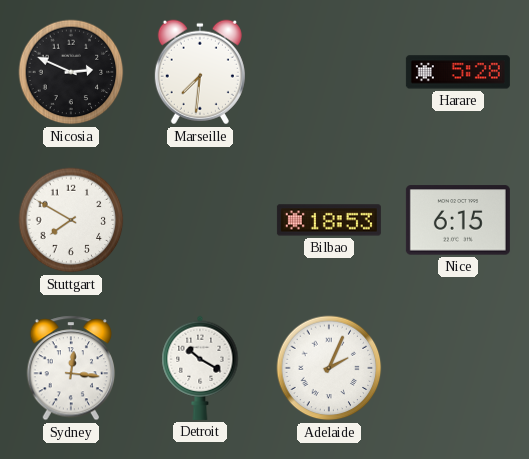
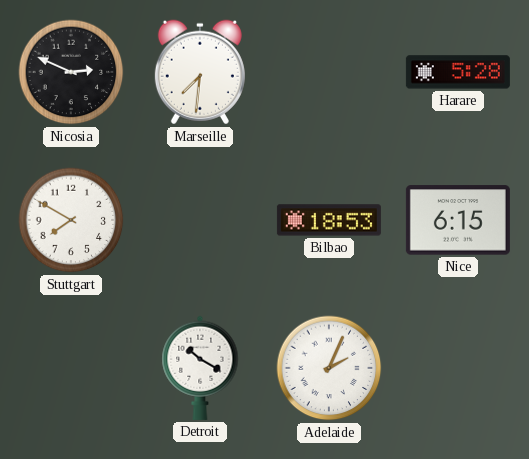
Sydney: 12:16 -> none
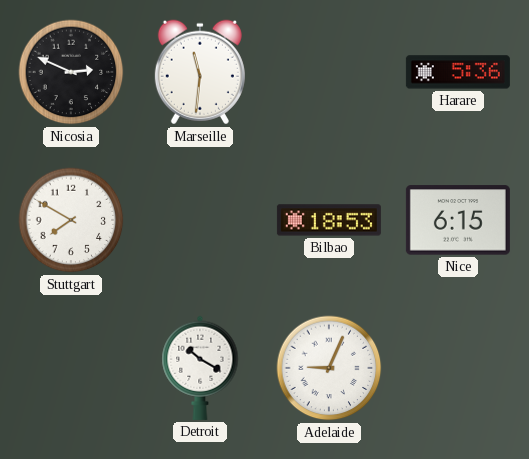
Marseille: 7:31 -> 11:31
Harare: 5:28 -> 5:36
Adelaide: 2:04 -> 9:04
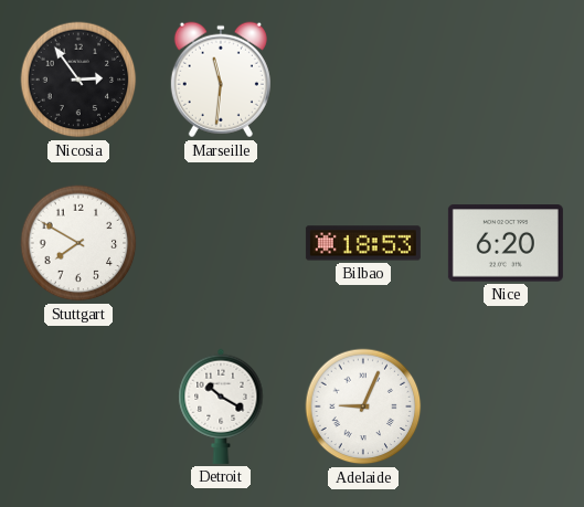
Nicosia: 2:49 -> 2:54
Harare: 5:36 -> none
Nice: 6:15 -> 6:20
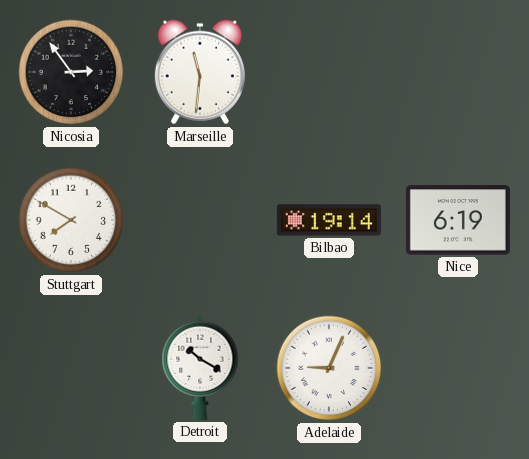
Bilbao: 18:53 -> 19:14
Nice: 6:20 -> 6:19
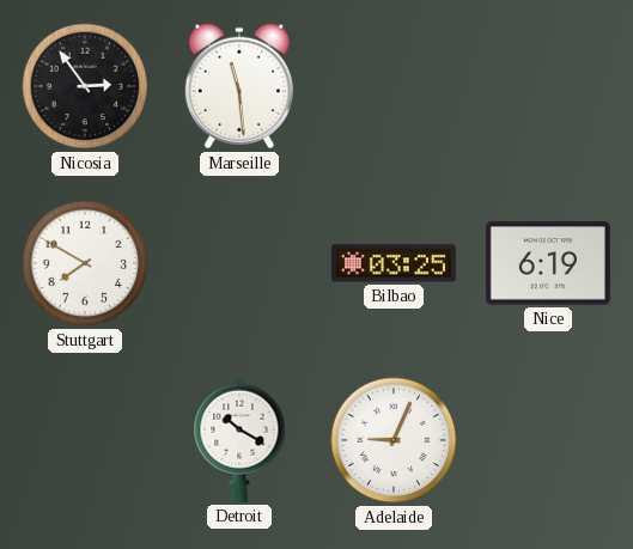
Marseille: 11:31 -> 11:29
Bilbao: 19:14 -> 03:25
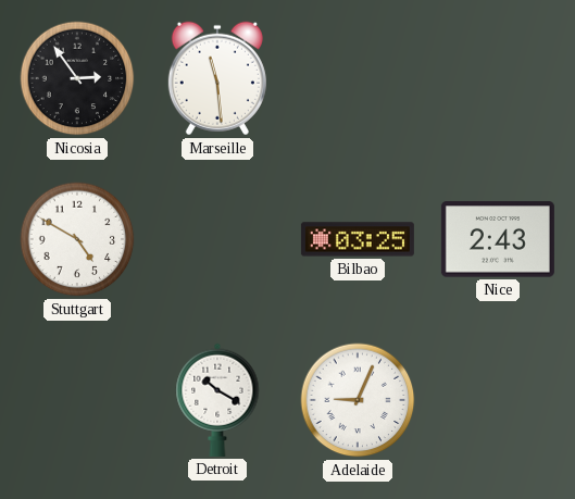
Stuttgart: 7:50 -> 4:50
Nice: 6:19 -> 2:43
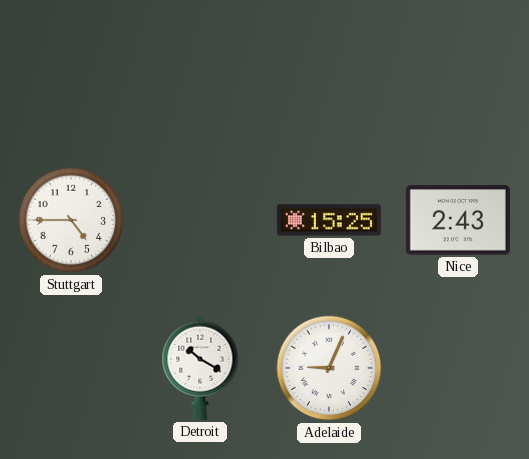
Nicosia: 2:54 -> none
Marseille: 11:29 -> none
Stuttgart: 4:50 -> 4:45
Bilbao: 03:25 -> 15:25
